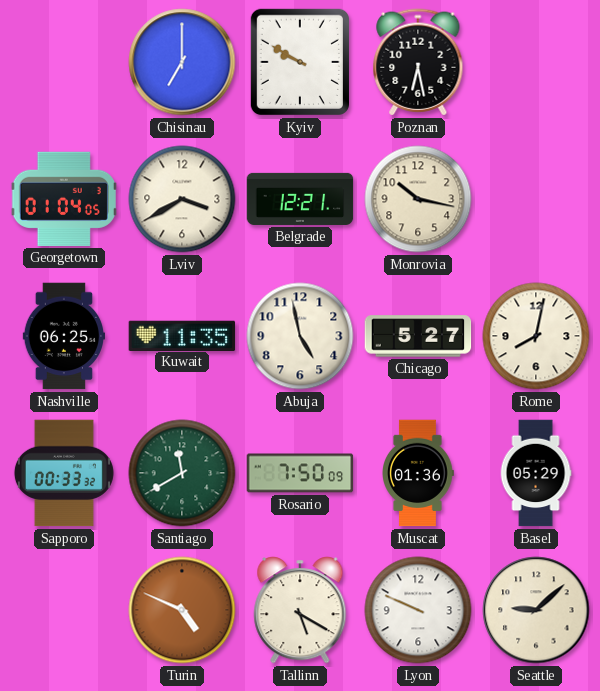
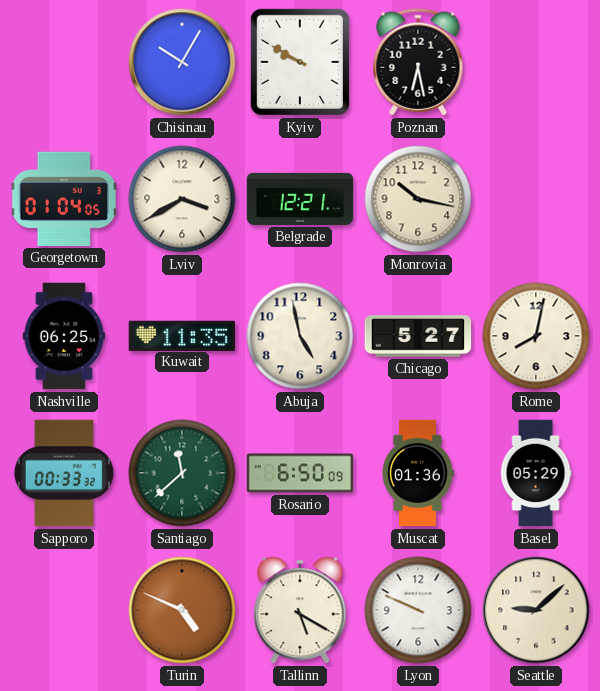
Chisinau: 7:00 -> 10:05
Santiago: 11:40 -> 11:38
Rosario: 7:50 -> 6:50
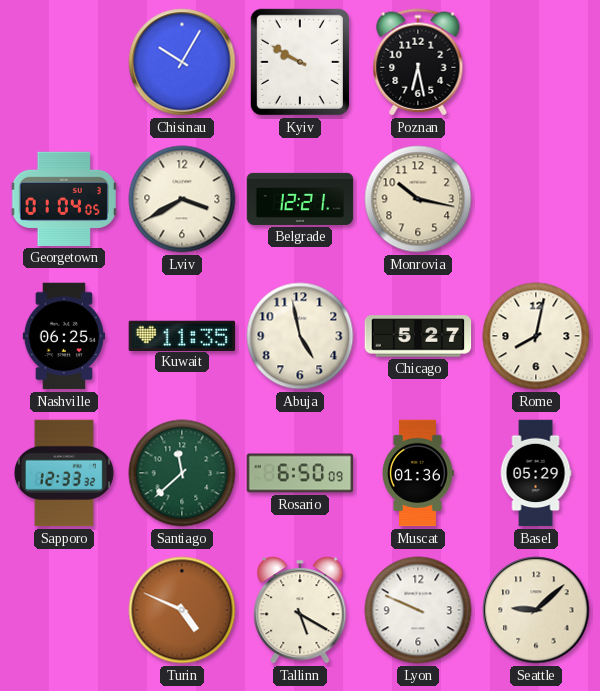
Sapporo: 00:33 -> 12:33
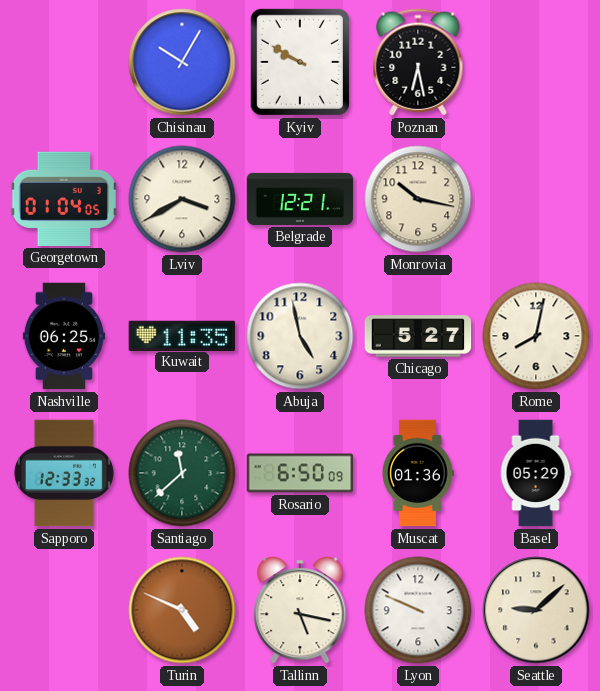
Tallinn: 5:20 -> 5:17
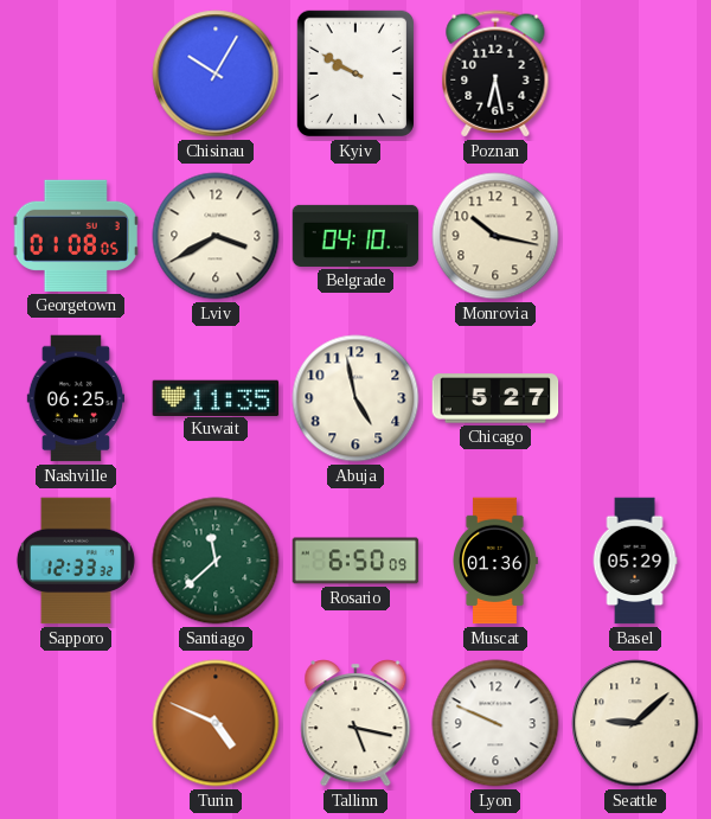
Georgetown: 01:04 -> 01:08
Belgrade: 12:21 -> 04:10
Rome: 8:02 -> none
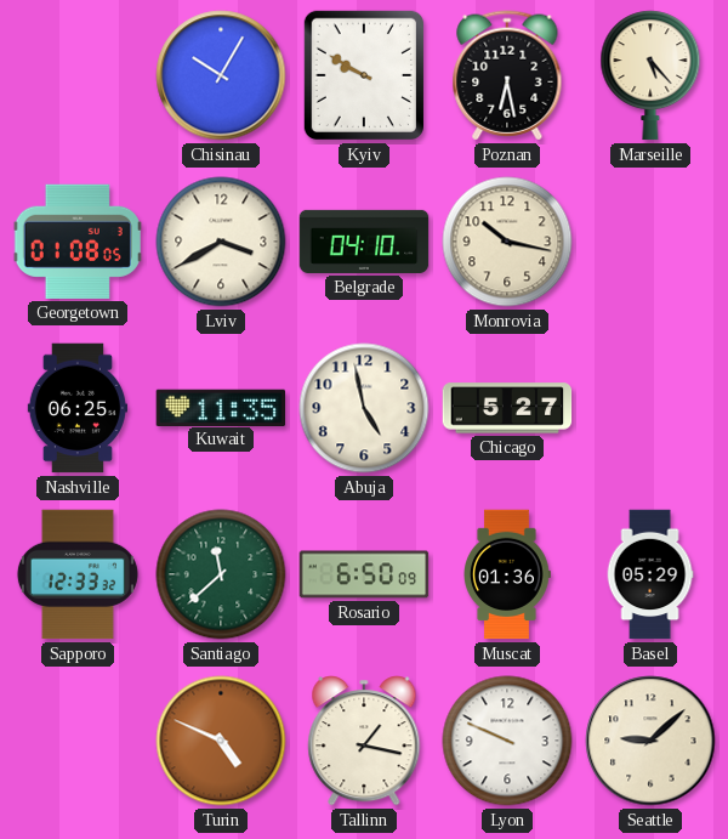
Marseille: none -> 5:23
Tallinn: 5:17 -> 1:17
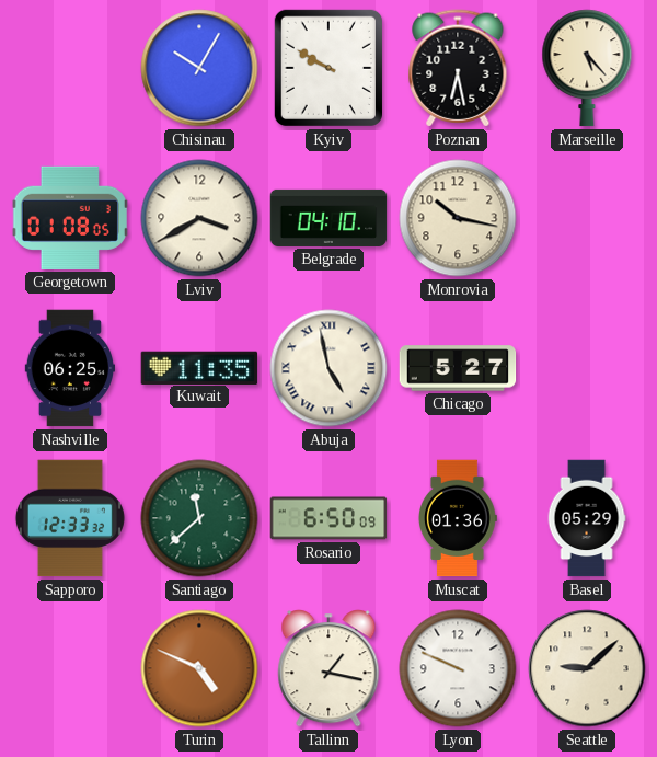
Abuja numerals: Arabic -> Roman
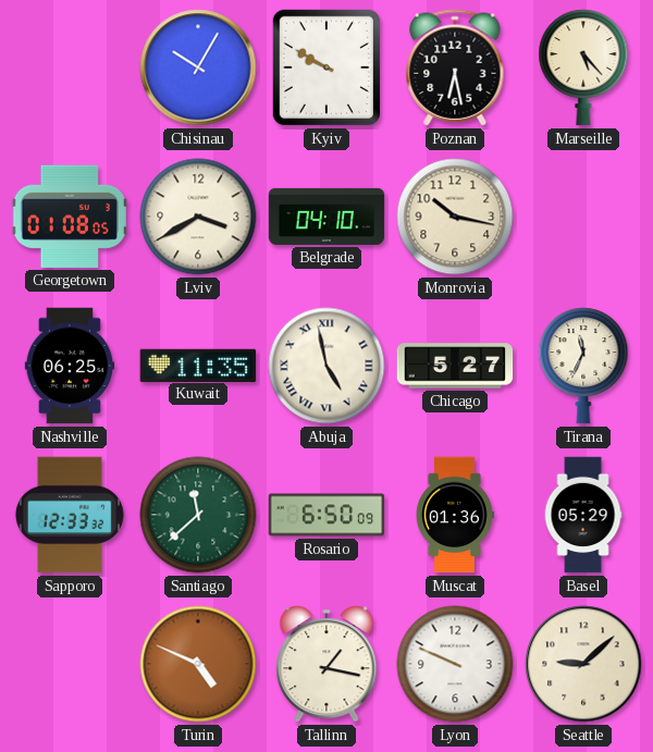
Tirana: none -> 11:34
